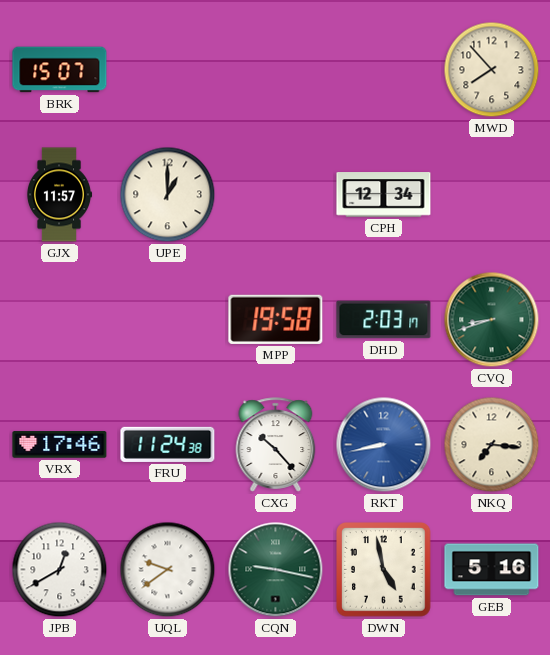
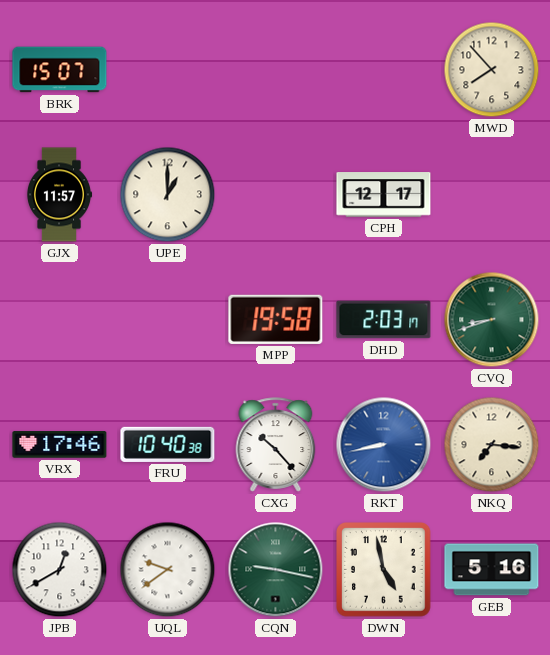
CPH: 12:34 -> 12:17
FRU: 11:24 -> 10:40
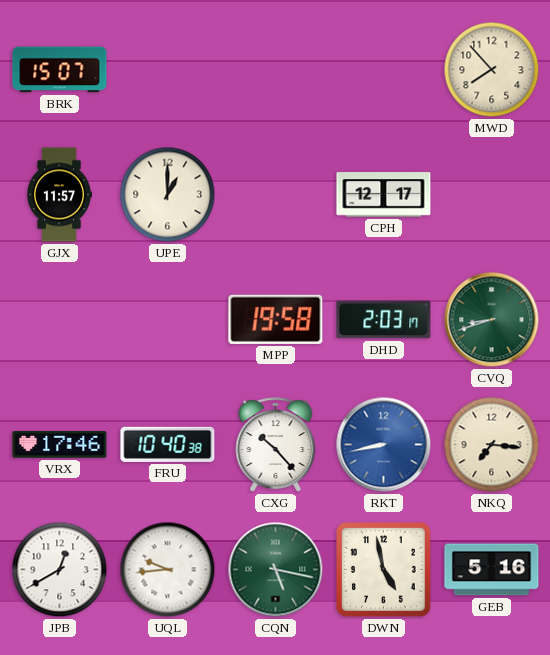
UQL: 9:39 -> 9:44
CQN: 9:17 -> 5:17
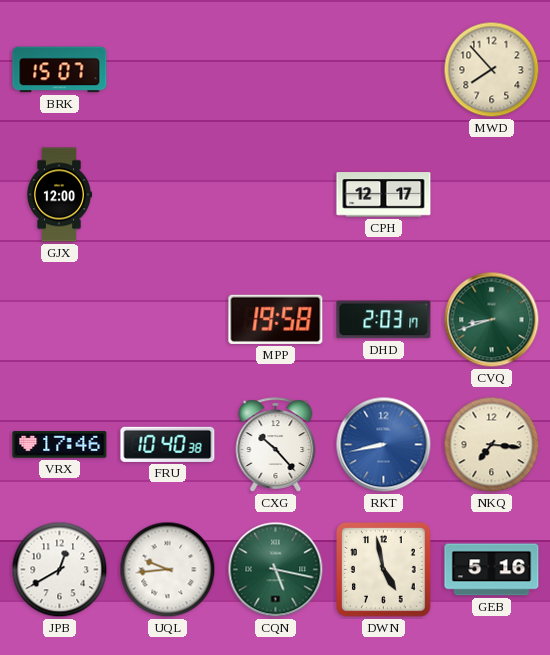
GJX: 11:57 -> 12:00
UPE: 1:00 -> none
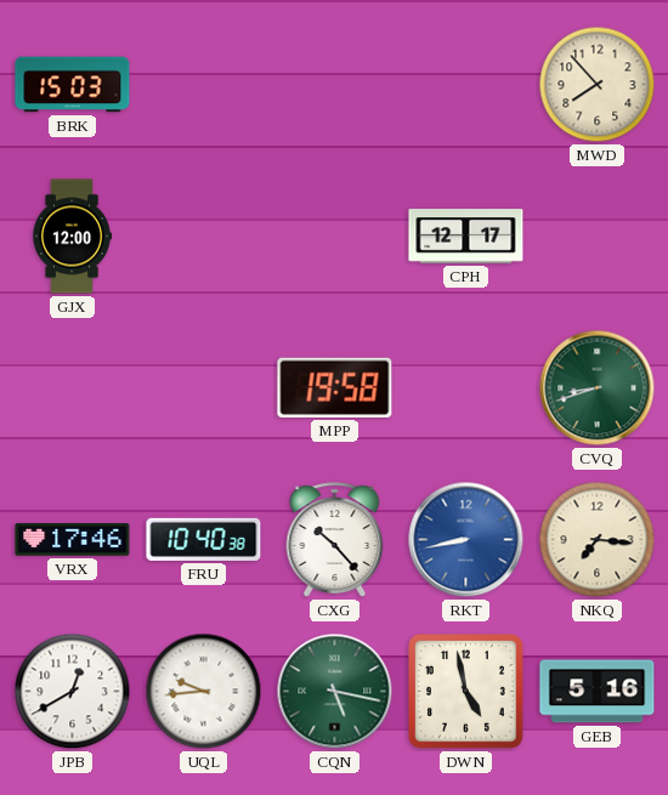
BRK: 15:07 -> 15:03
DHD: 2:03 -> none
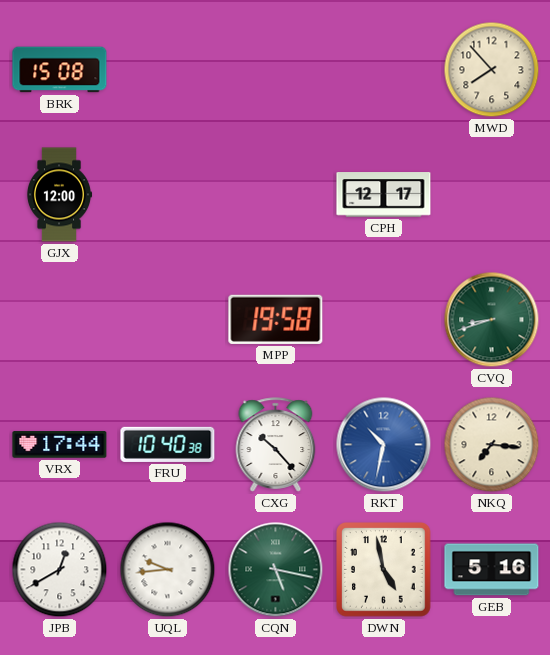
BRK: 15:03 -> 15:08
VRX: 17:46 -> 17:44
RKT: 8:43 -> 10:32
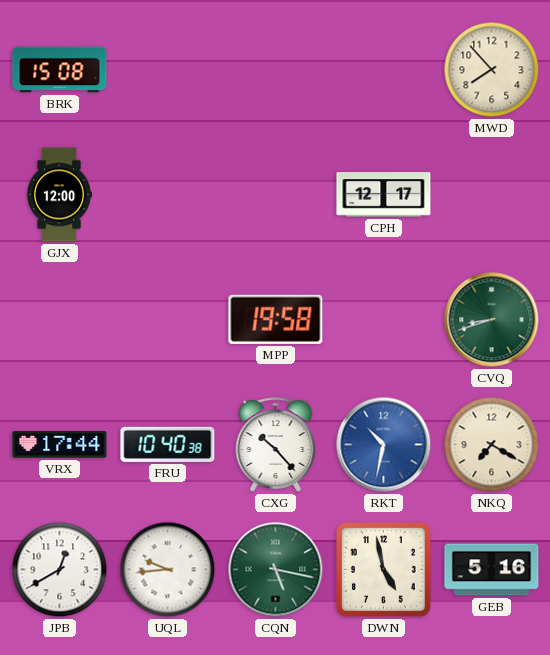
NKQ: 7:16 -> 7:20
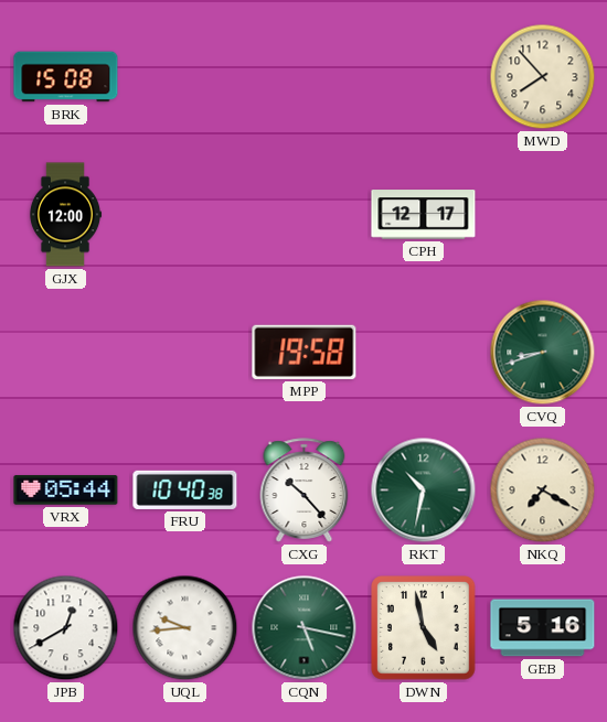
VRX: 17:44 -> 05:44
RKT dial: blue -> green
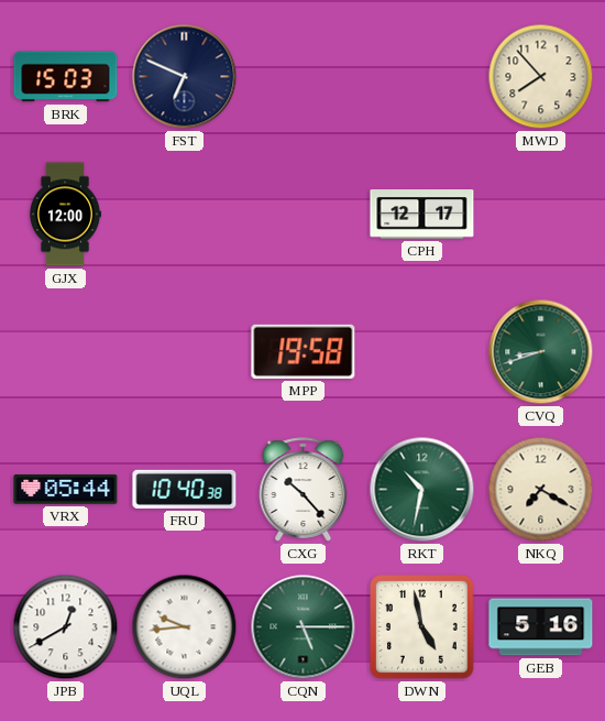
BRK: 15:08 -> 15:03
FST: none -> 6:49
CQN: 5:17 -> 5:15
